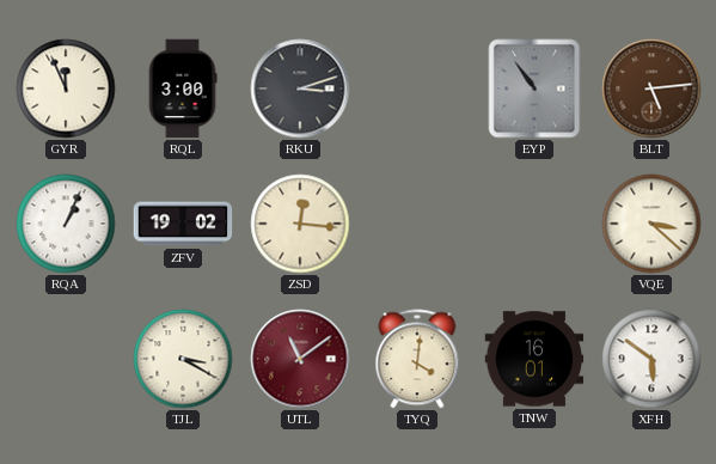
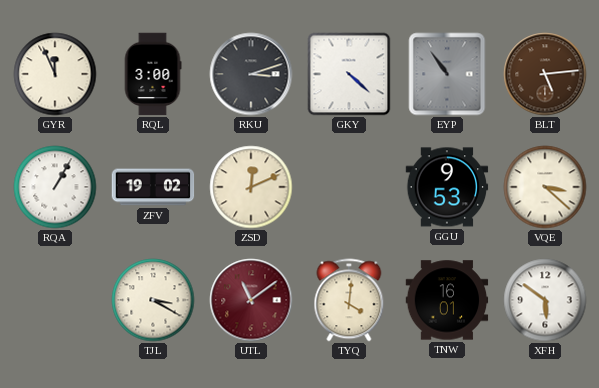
GKY: none -> 4:22
RQA: 1:04 -> 1:05
ZSD: 12:16 -> 12:11
GGU: none -> 9:53
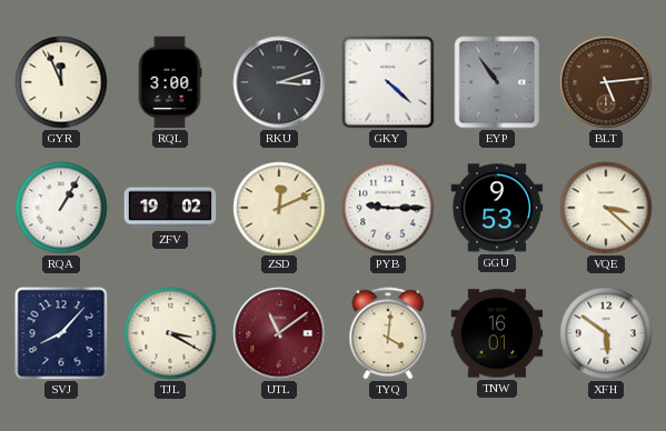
PYB: none -> 9:15
SVJ: none -> 8:07
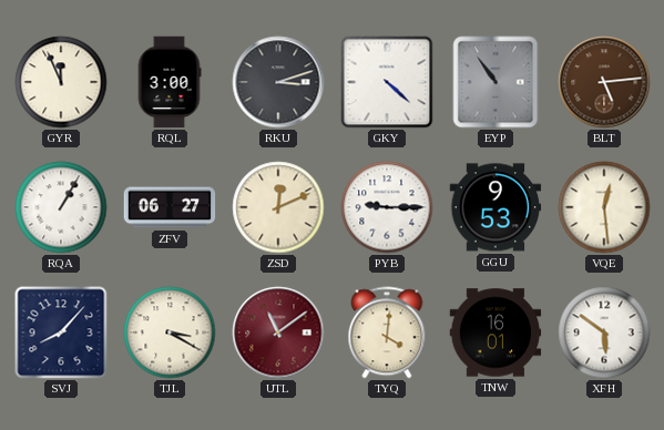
ZFV: 19:02 -> 06:27
VQE: 3:22 -> 12:29
